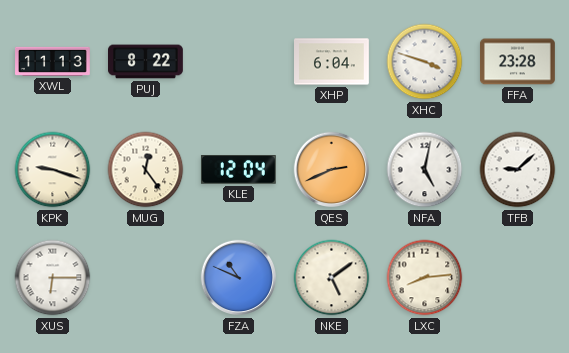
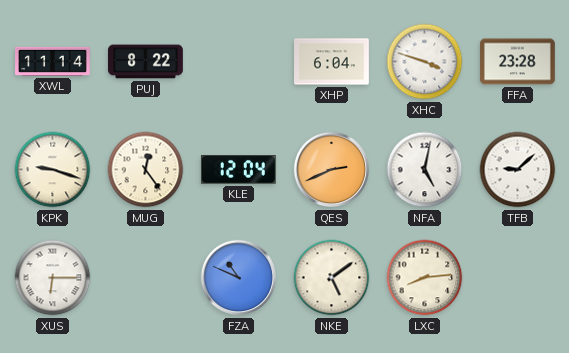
XWL: 11:13 -> 11:14
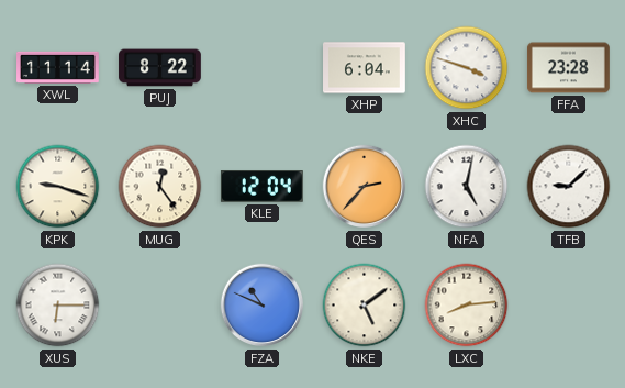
QES: 2:41 -> 2:37
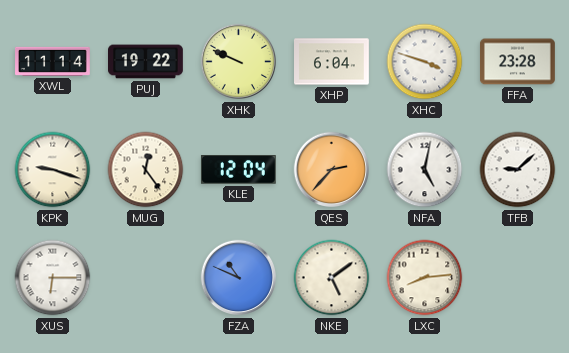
PUJ: 8:22 -> 19:22
XHK: none -> 9:49
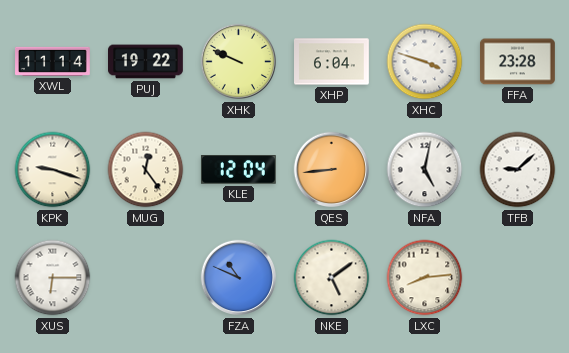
QES: 2:37 -> 8:44
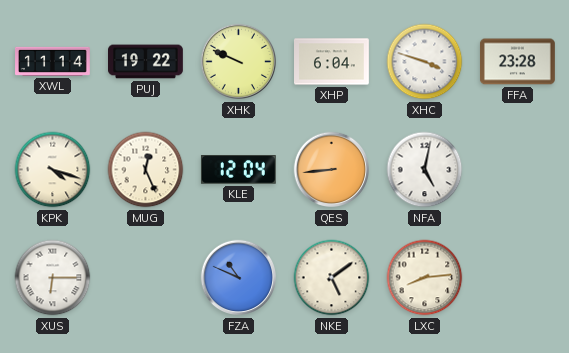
KPK: 9:18 -> 4:18
MUG: 12:24 -> 12:26
TFB: 9:08 -> none
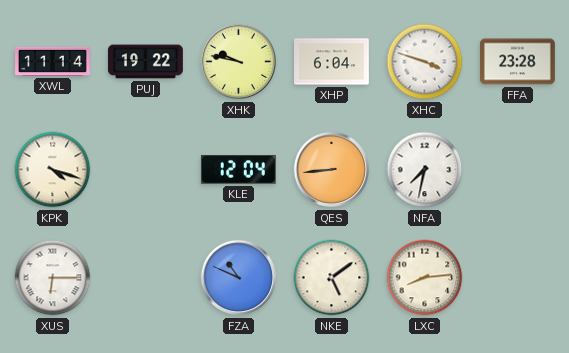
XHK: 9:49 -> 9:47
MUG: 12:26 -> none
NFA: 5:02 -> 7:32
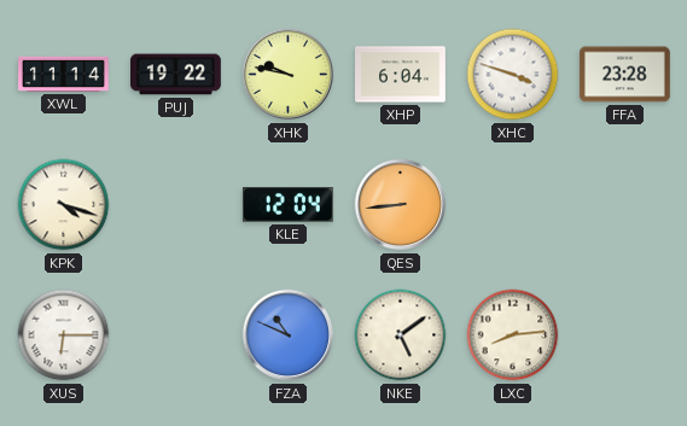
NFA: 7:32 -> none
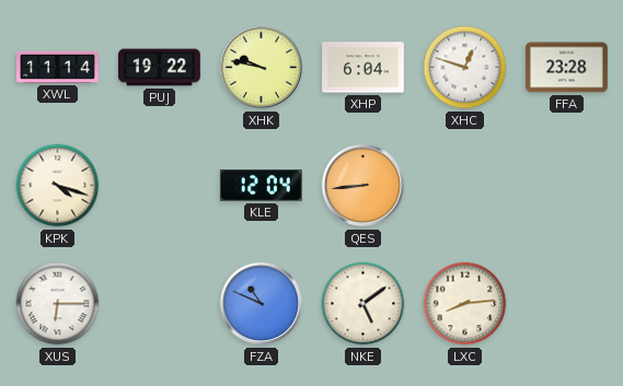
XHC: 3:48 -> 12:48
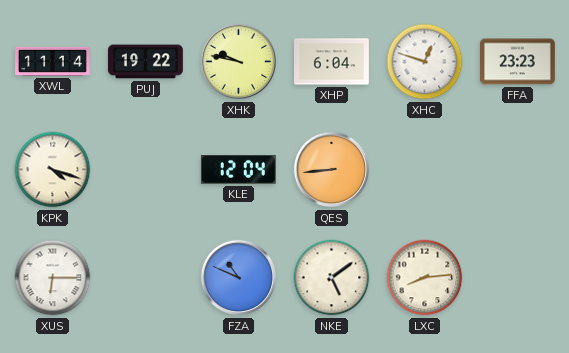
FFA: 23:28 -> 23:23
